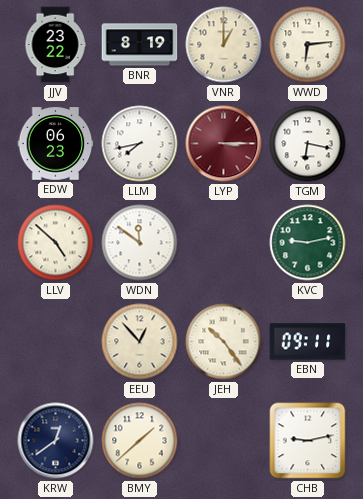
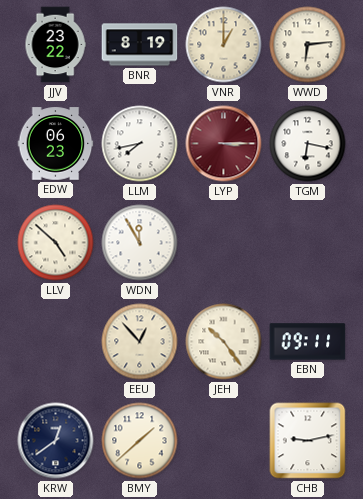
WDN: 11:51 -> 11:55
KVC: 9:13 -> none
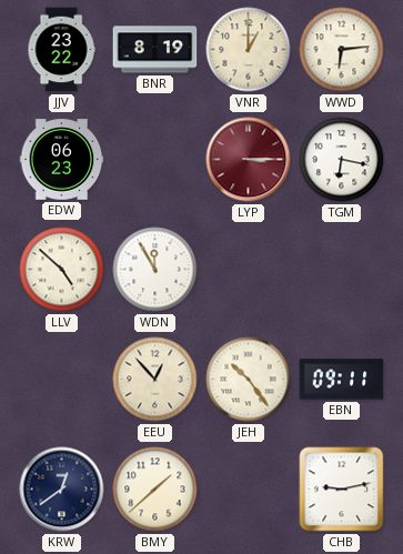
LLM: 7:43 -> none
